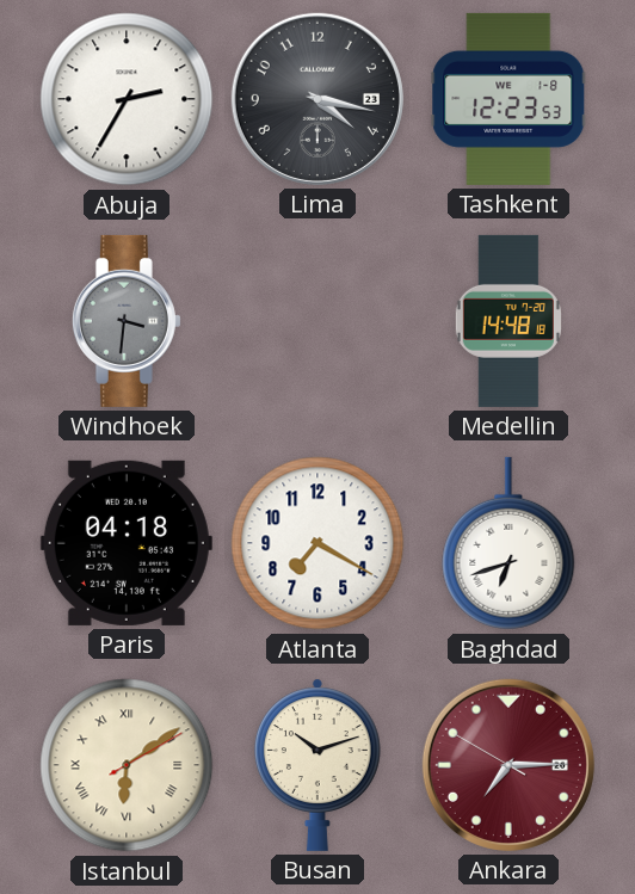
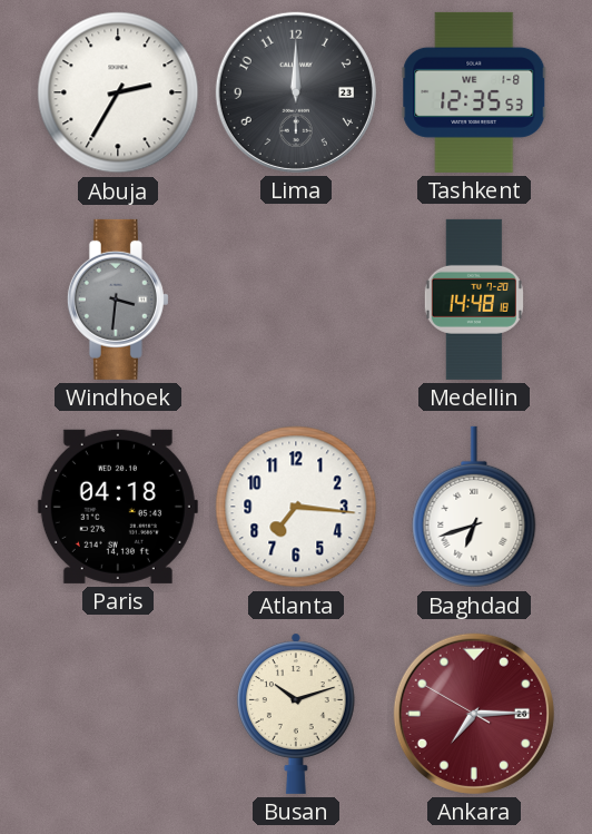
Lima: 4:17 -> 12:00
Tashkent: 12:23 -> 12:35
Atlanta: 7:20 -> 7:16
Istanbul: 6:09 -> none
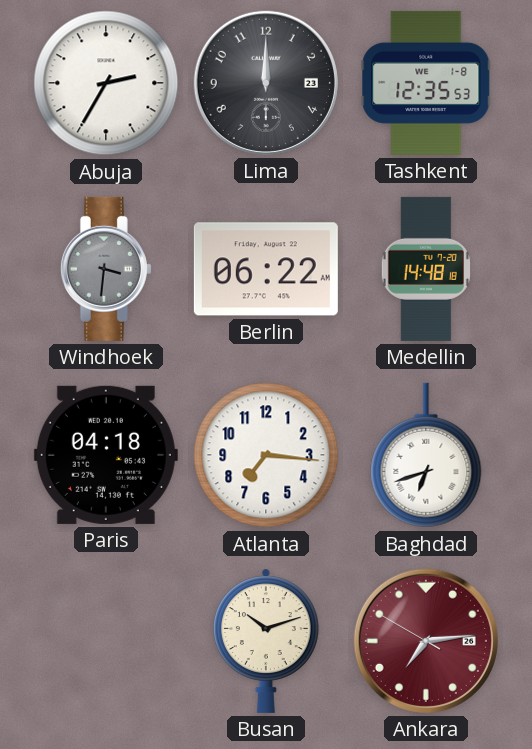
Berlin: none -> 06:22
Ankara: 7:14 -> 7:13
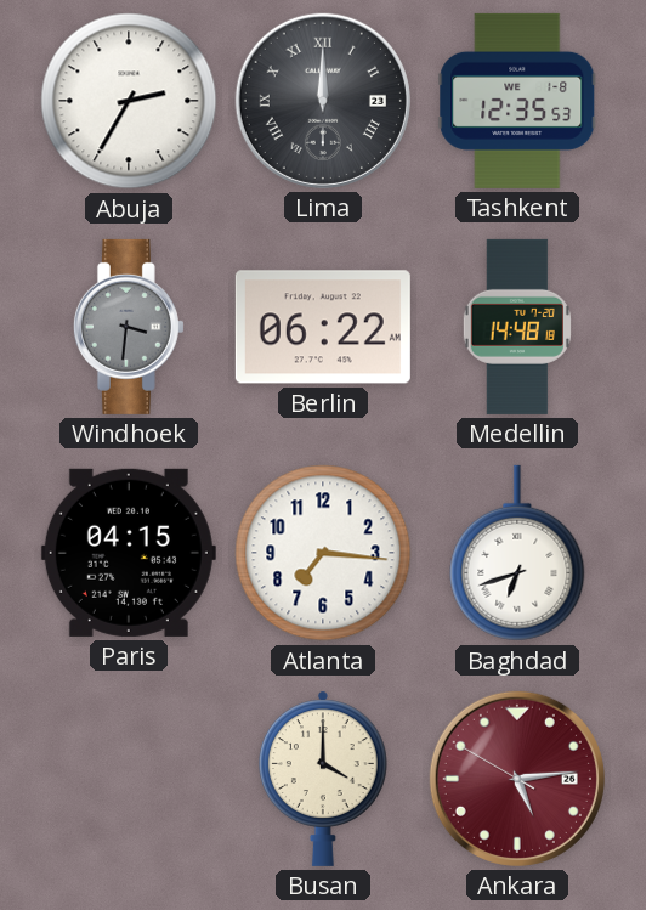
Lima numerals: Arabic -> Roman
Paris: 04:18 -> 04:15
Busan: 10:12 -> 4:00
Ankara: 7:13 -> 5:13
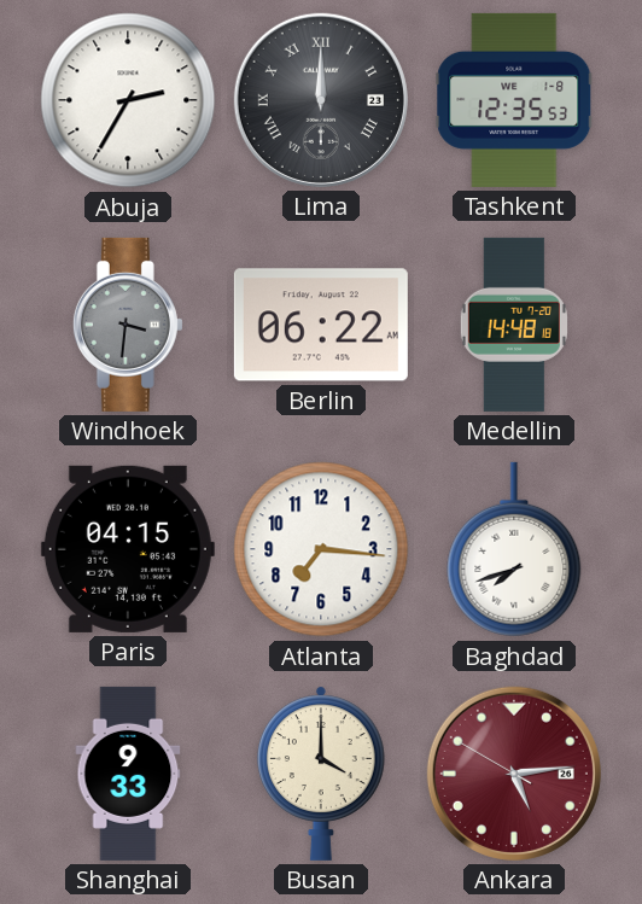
Baghdad: 6:42 -> 7:42
Shanghai: none -> 9:33
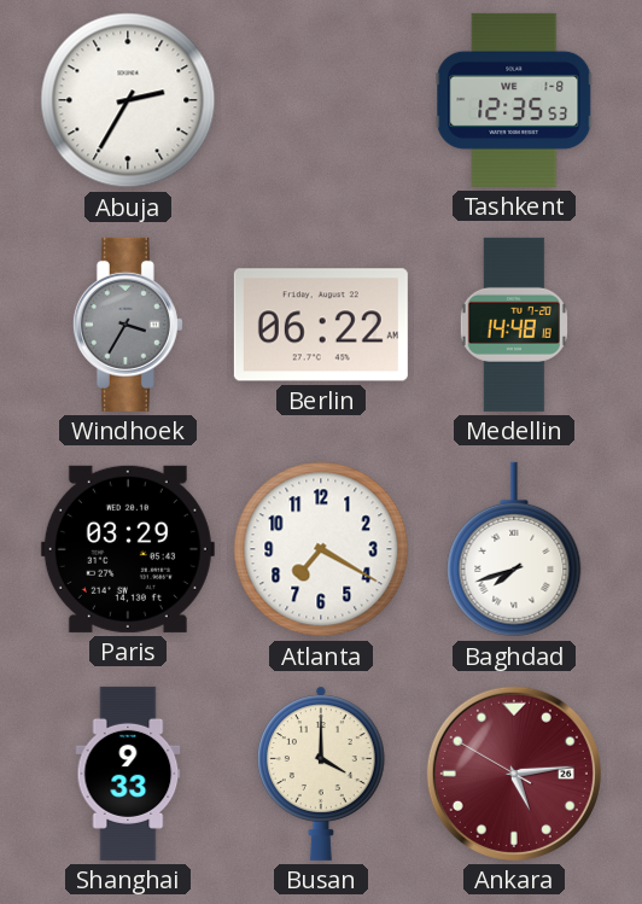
Lima: 12:00 -> none
Windhoek: 3:31 -> 3:35
Paris: 04:15 -> 03:29
Atlanta: 7:16 -> 7:20
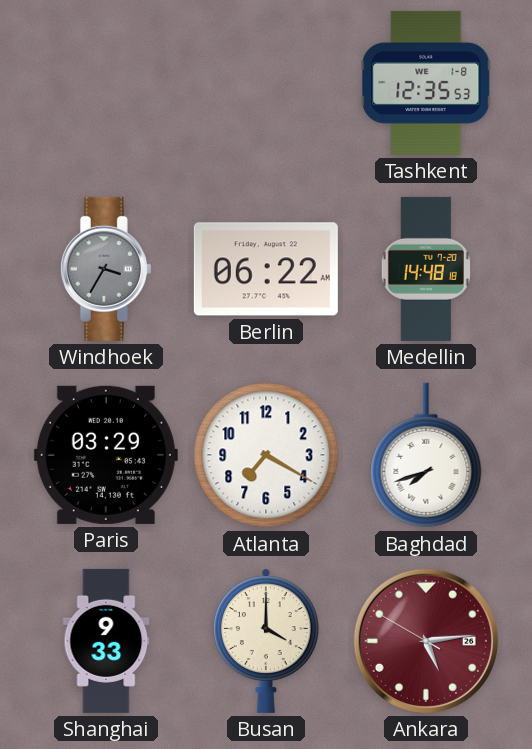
Abuja: 2:35 -> none
